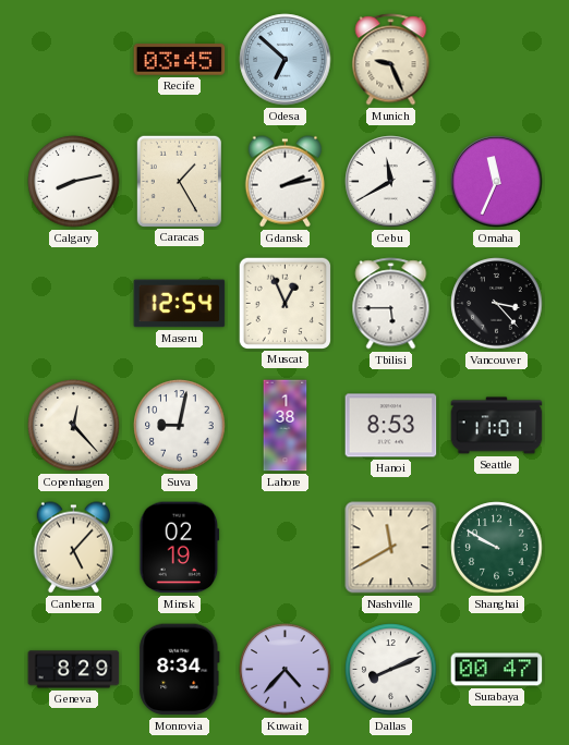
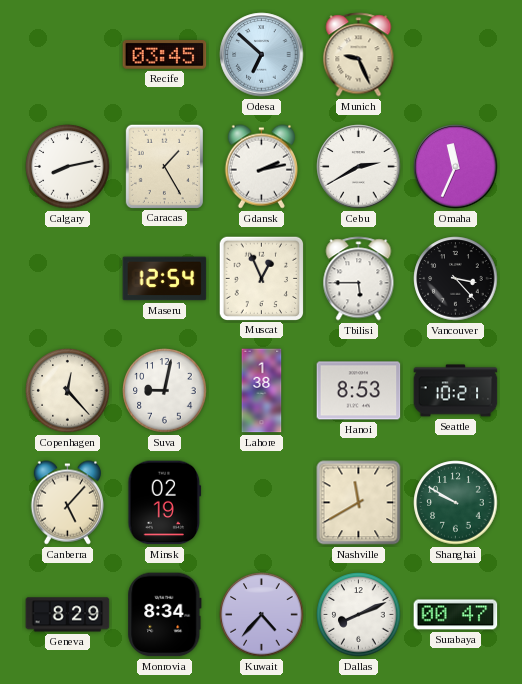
Cebu: 11:40 -> 2:40
Seattle: 11:01 -> 10:21
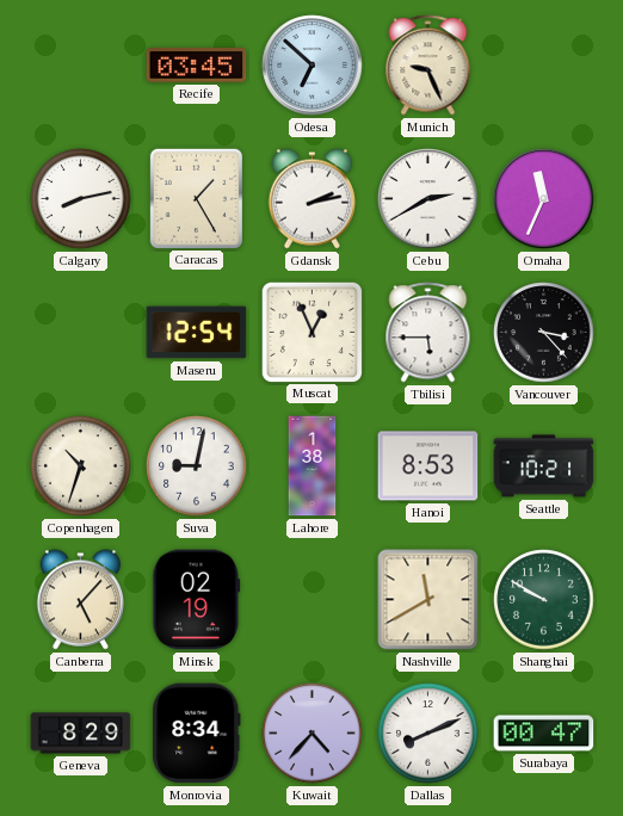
Copenhagen: 12:23 -> 10:33
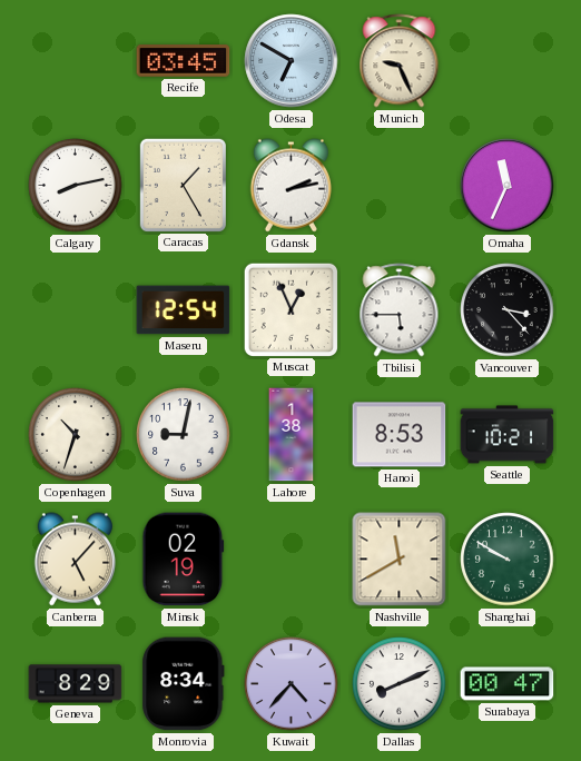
Odesa: 6:52 -> 6:50
Cebu: 2:40 -> none
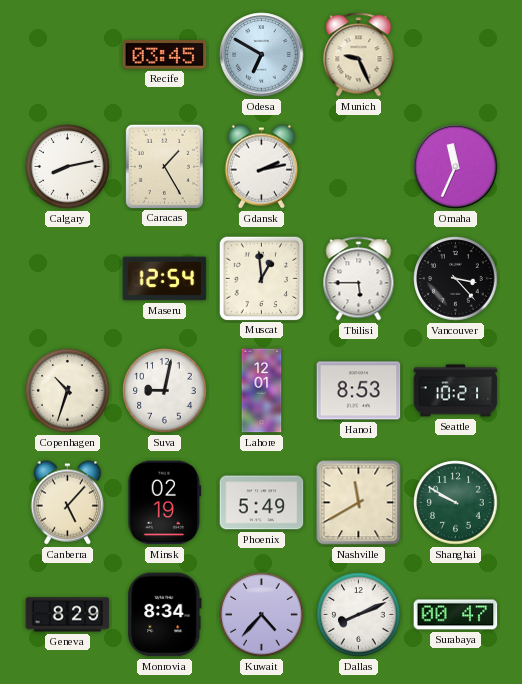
Muscat: 12:56 -> 12:59
Lahore: 1:38 -> 12:01
Phoenix: none -> 5:49
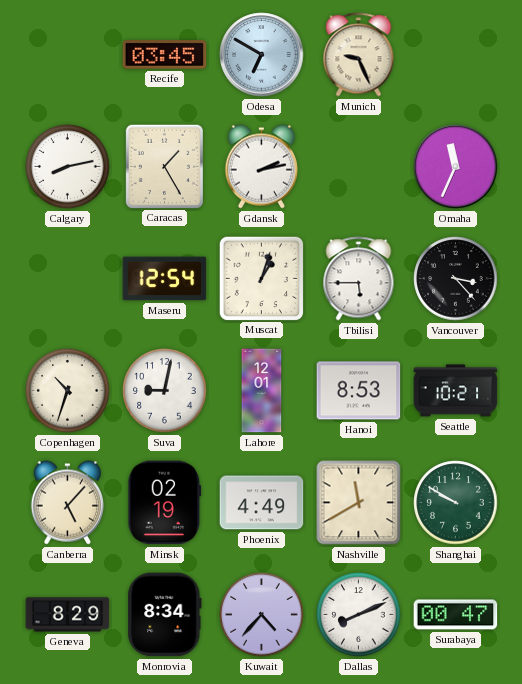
Muscat: 12:59 -> 1:03
Phoenix: 5:49 -> 4:49
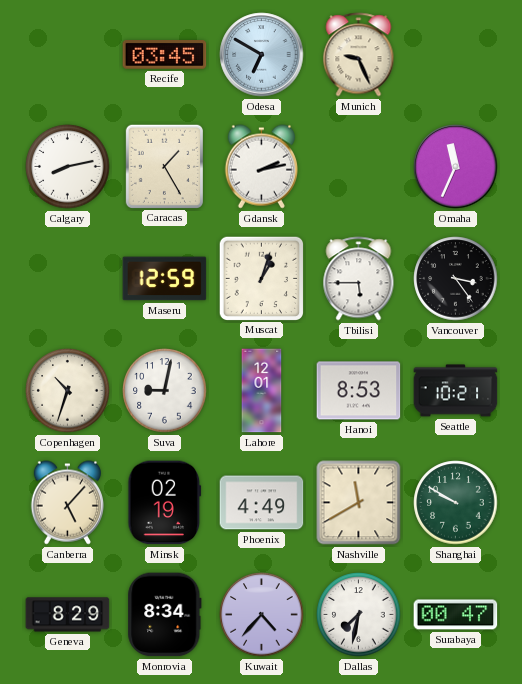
Maseru: 12:54 -> 12:59
Vancouver: 3:23 -> 3:24
Dallas: 8:11 -> 7:32
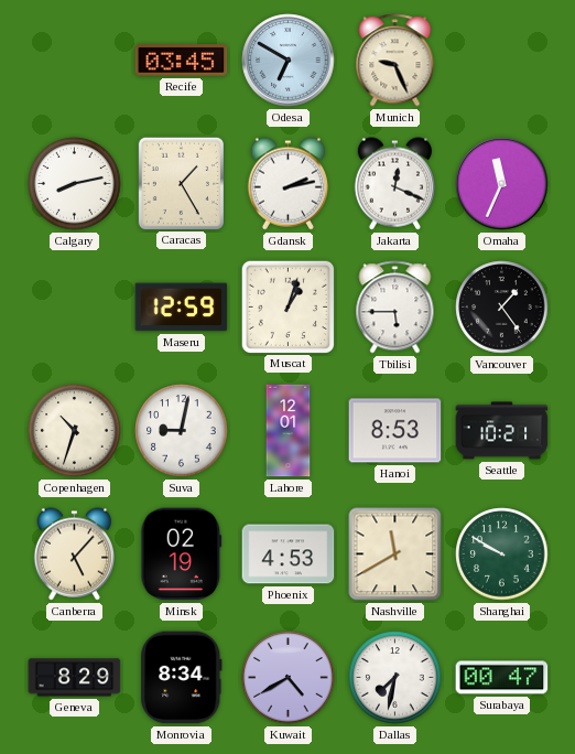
Jakarta: none -> 12:19
Vancouver: 3:24 -> 1:24
Phoenix: 4:49 -> 4:53
Kuwait: 4:37 -> 4:40
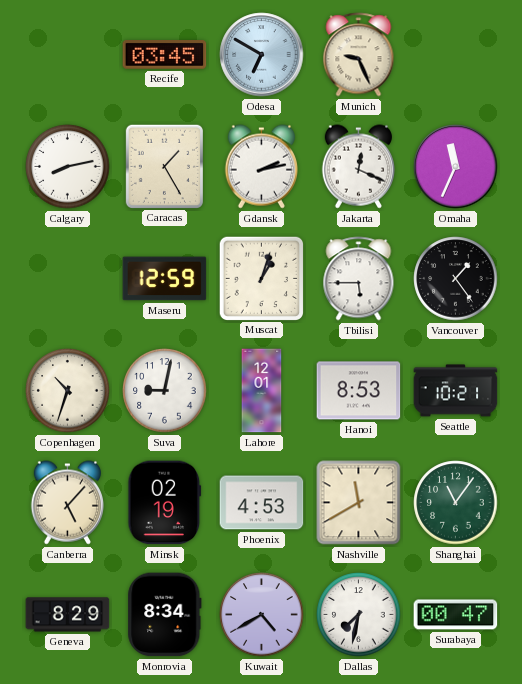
Shanghai: 9:50 -> 11:06
